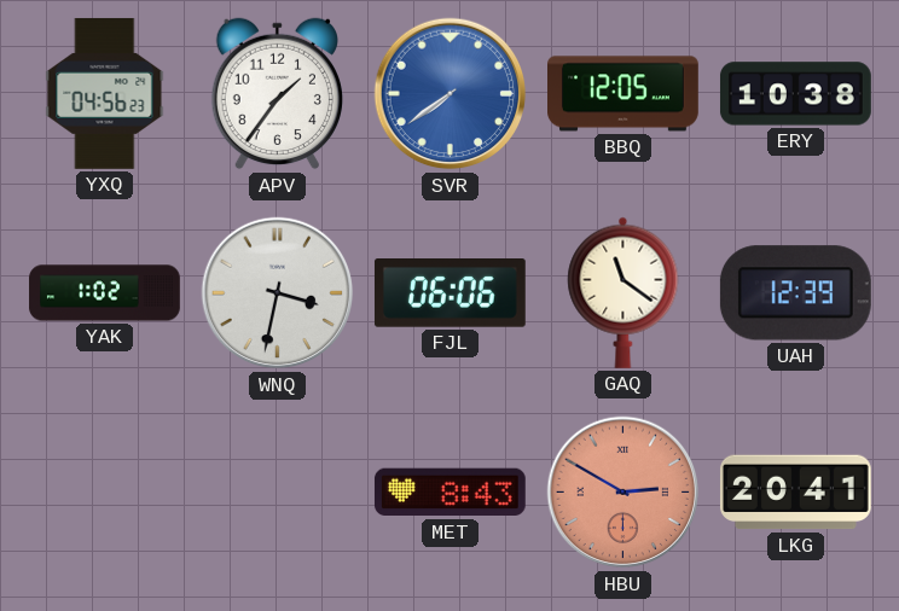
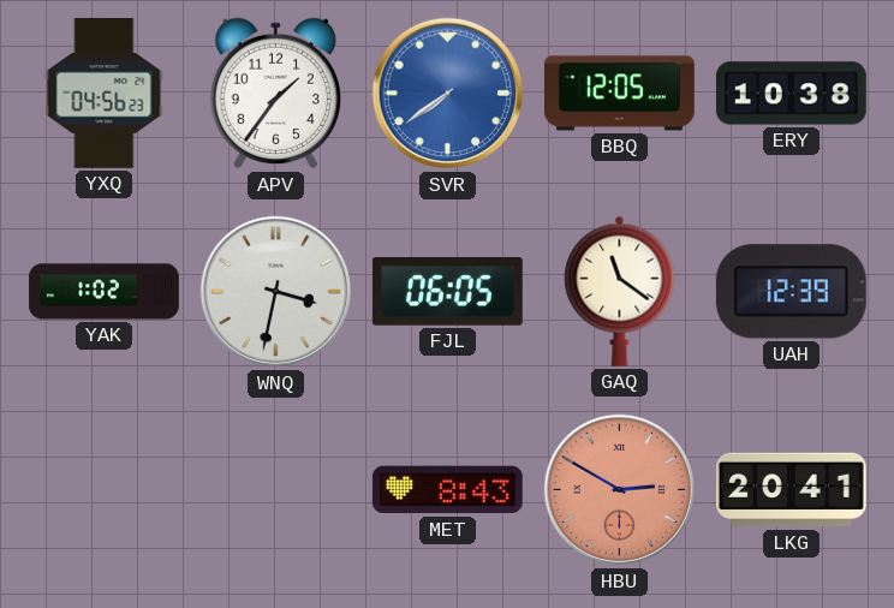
FJL: 06:06 -> 06:05
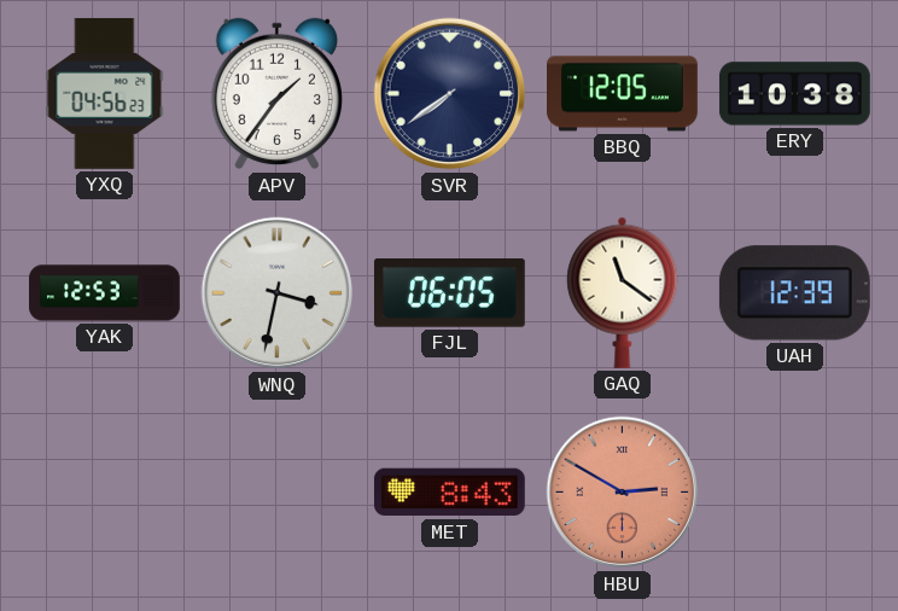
SVR dial: blue -> navy
YAK: 1:02 -> 12:53
LKG: 20:41 -> none
